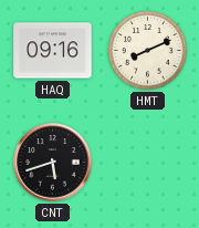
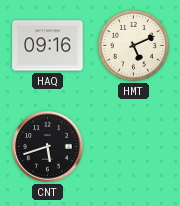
HMT: 8:11 -> 5:11
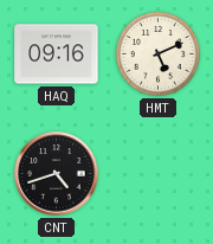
CNT: 5:42 -> 4:42
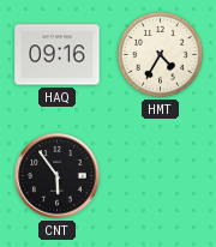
HMT: 5:11 -> 4:35
CNT: 4:42 -> 5:54
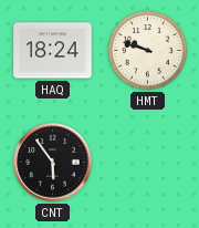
HAQ: 09:16 -> 18:24
HMT: 4:35 -> 9:48
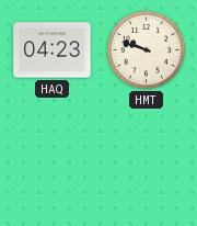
HAQ: 18:24 -> 04:23
CNT: 5:54 -> none
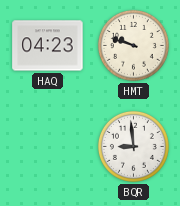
BQR: none -> 8:59
